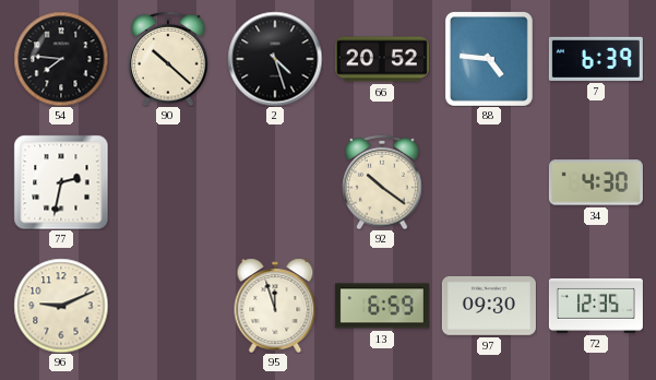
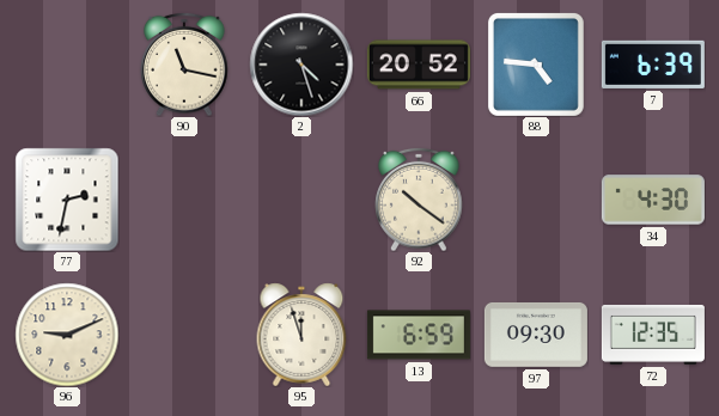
54: 7:46 -> none
90: 10:22 -> 11:17
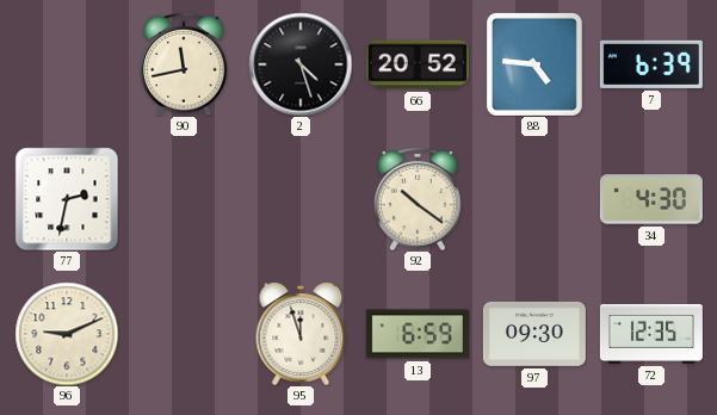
90: 11:17 -> 11:43
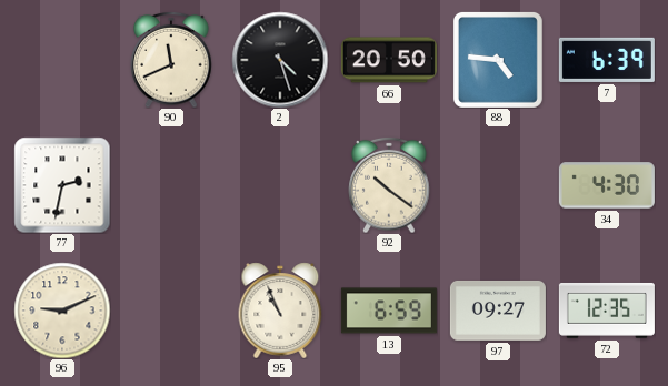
90: 11:43 -> 11:41
66: 20:52 -> 20:50
95: 11:57 -> 10:56
97: 09:30 -> 09:27
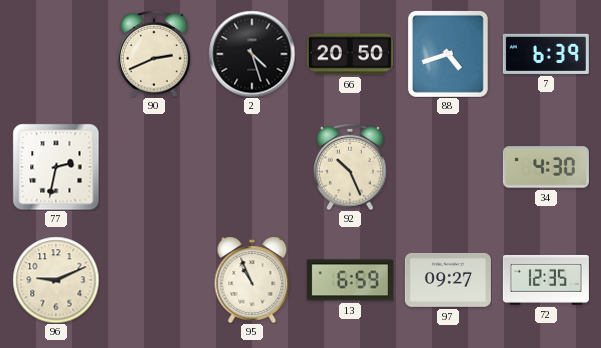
90: 11:41 -> 2:41
88: 4:46 -> 4:42
92: 10:21 -> 10:26
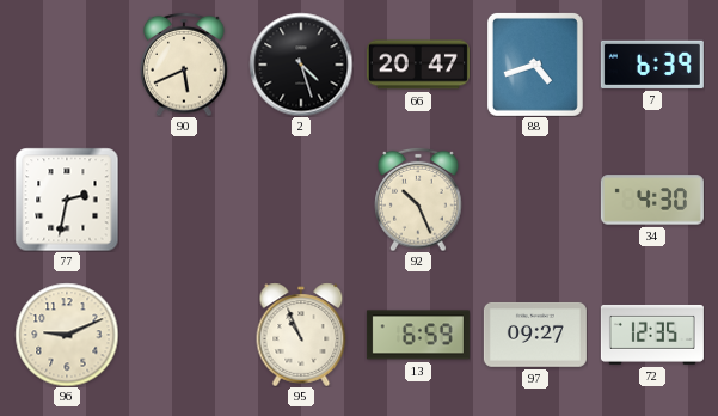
90: 2:41 -> 5:41
66: 20:50 -> 20:47
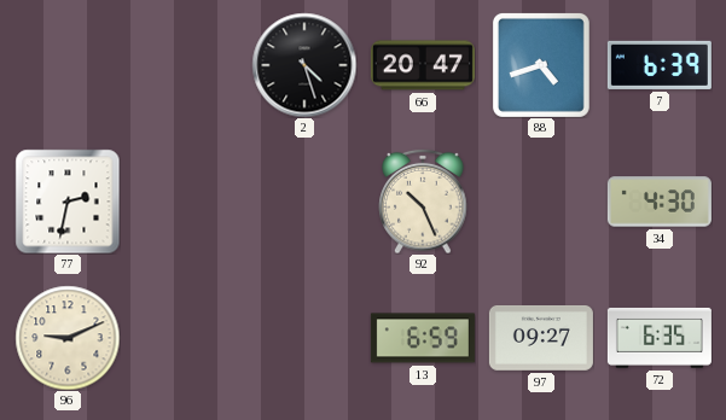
90: 5:41 -> none
95: 10:56 -> none
72: 12:35 -> 6:35
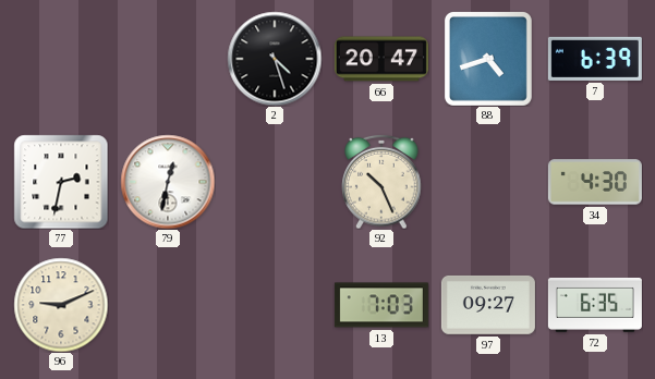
79: none -> 12:32
13: 6:59 -> 7:03
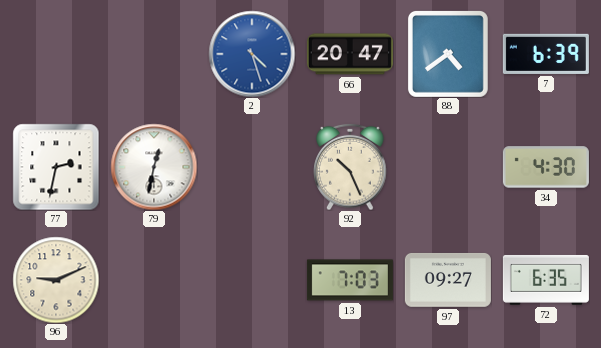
2 dial: black -> blue
88: 4:42 -> 4:39
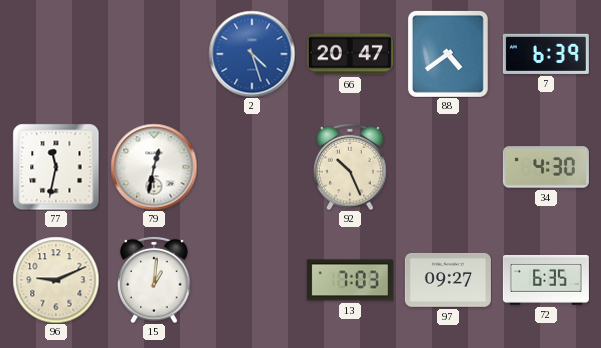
77: 2:32 -> 11:32
15: none -> 1:01
